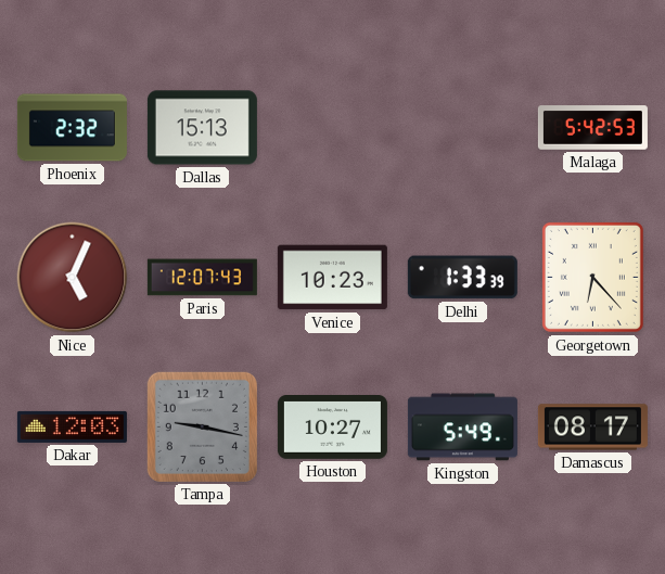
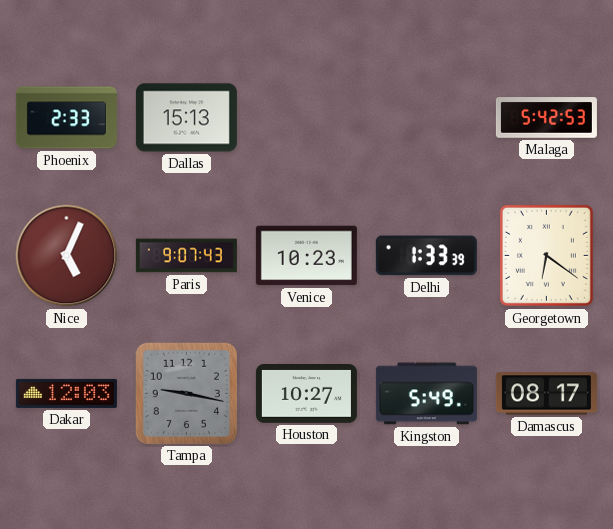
Phoenix: 2:32 -> 2:33
Paris: 12:07 -> 9:07
Georgetown: 6:23 -> 6:21
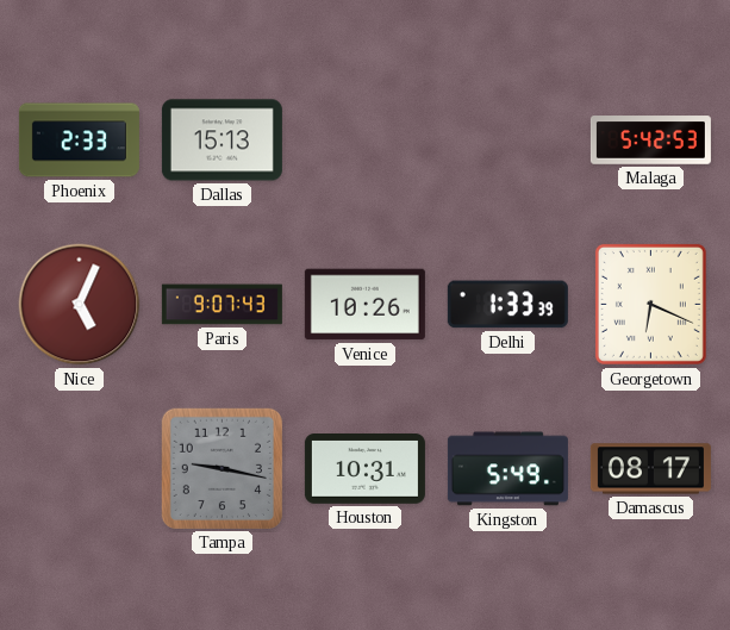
Venice: 10:23 -> 10:26
Georgetown: 6:21 -> 6:19
Dakar: 12:03 -> none
Houston: 10:27 -> 10:31
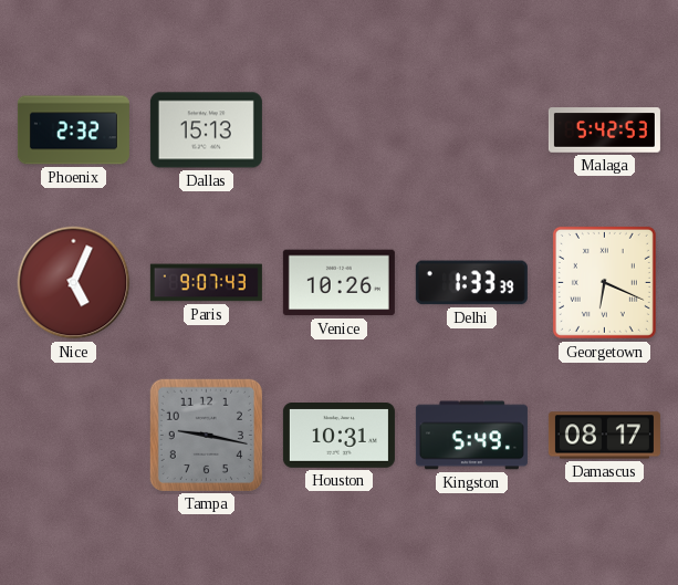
Phoenix: 2:33 -> 2:32
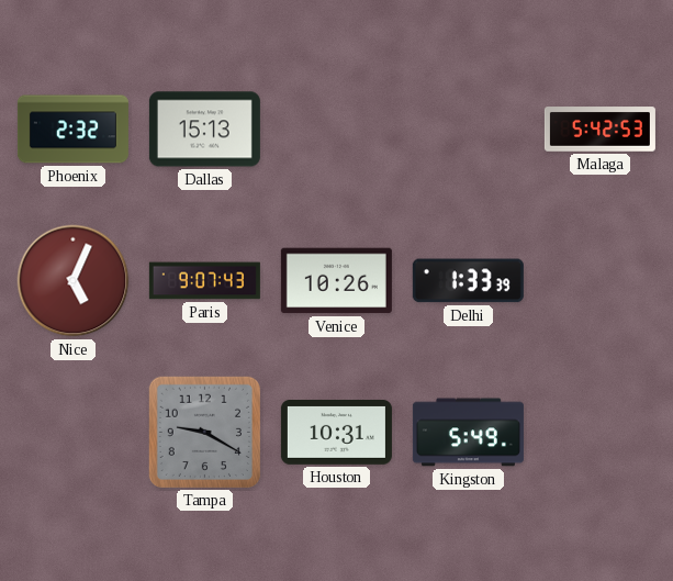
Georgetown: 6:19 -> none
Tampa: 9:17 -> 9:20
Damascus: 08:17 -> none
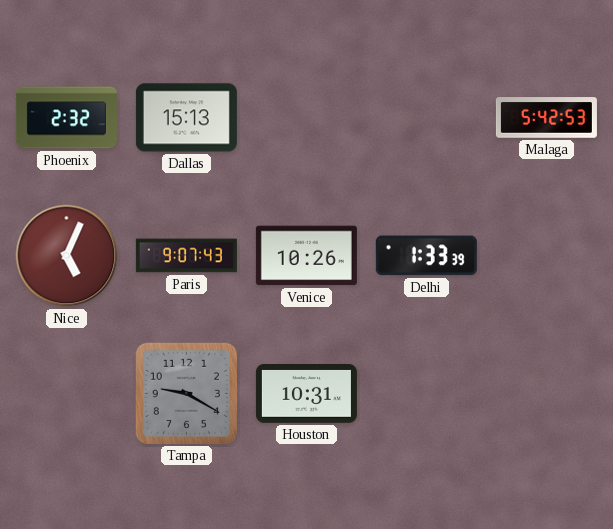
Kingston: 5:49 -> none
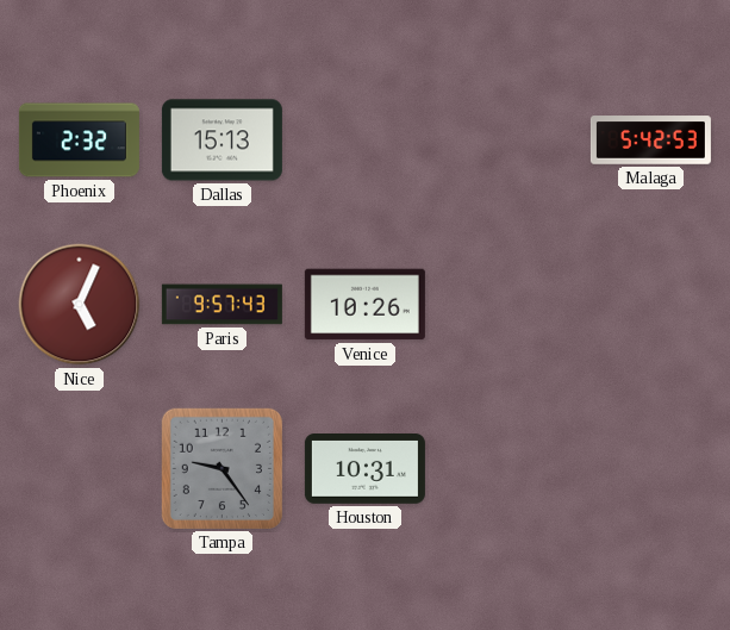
Paris: 9:07 -> 9:57
Delhi: 1:33 -> none
Tampa: 9:20 -> 9:24
